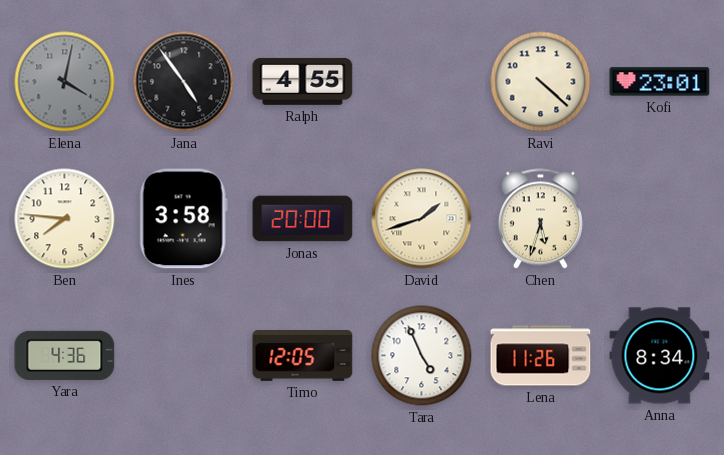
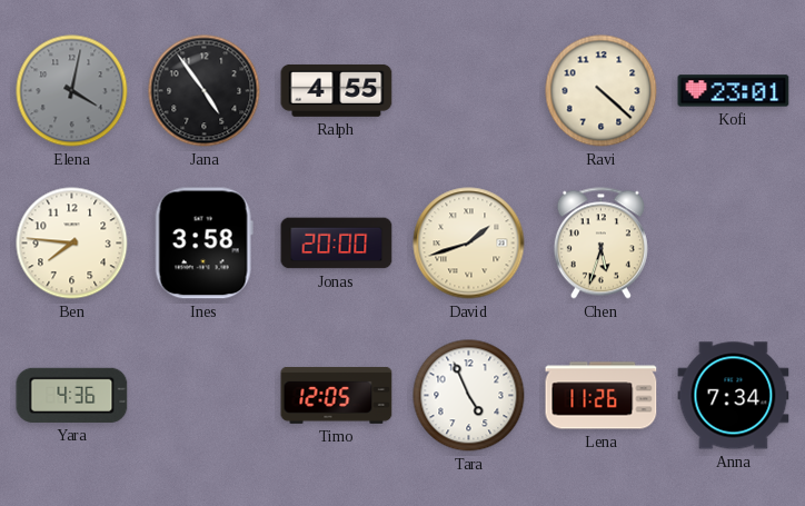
Anna: 8:34 -> 7:34
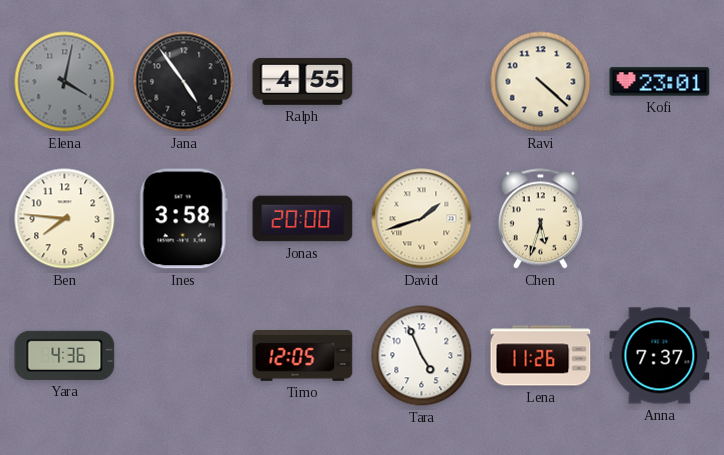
Anna: 7:34 -> 7:37
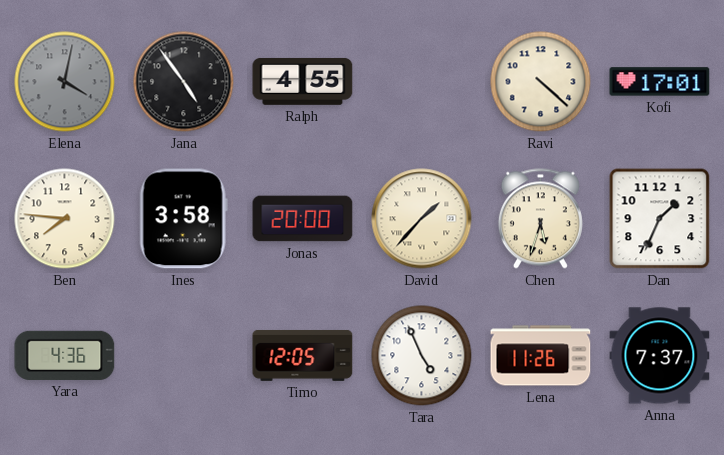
Kofi: 23:01 -> 17:01
David: 1:42 -> 1:37
Dan: none -> 1:34
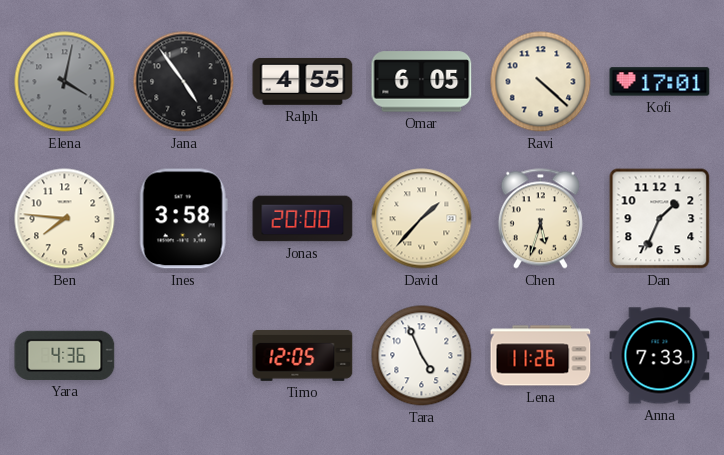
Omar: none -> 6:05
Anna: 7:37 -> 7:33
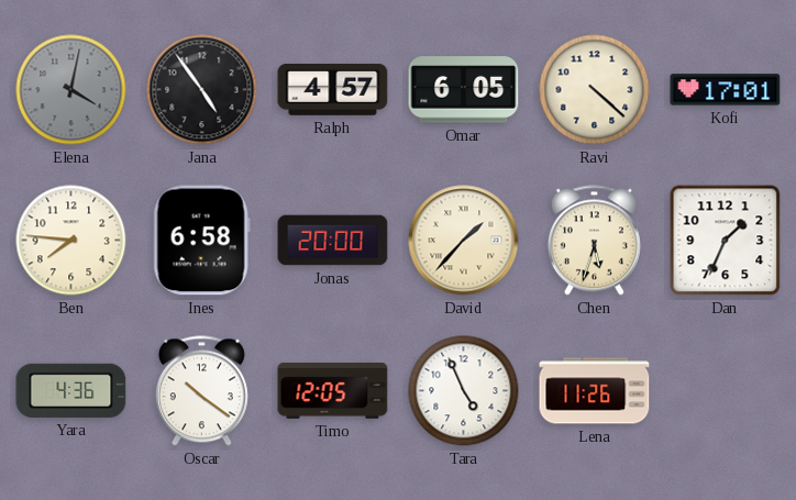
Ralph: 4:55 -> 4:57
Ines: 3:58 -> 6:58
Oscar: none -> 10:21
Anna: 7:33 -> none
